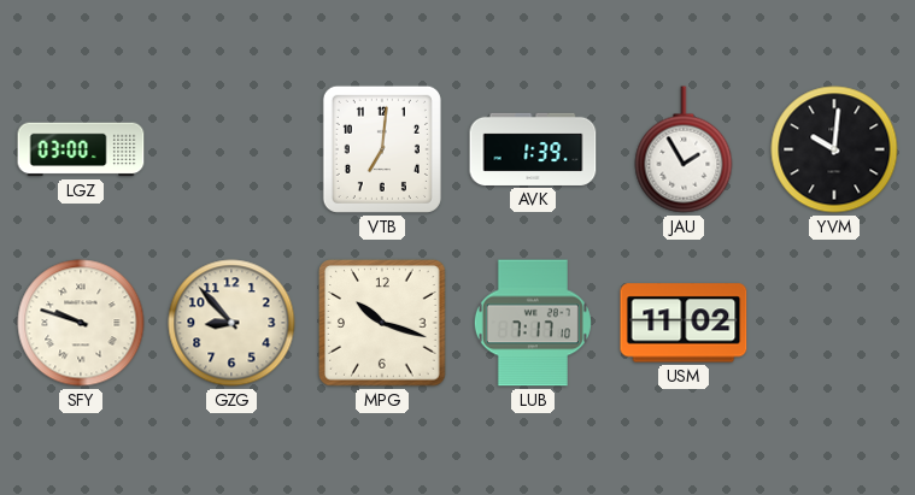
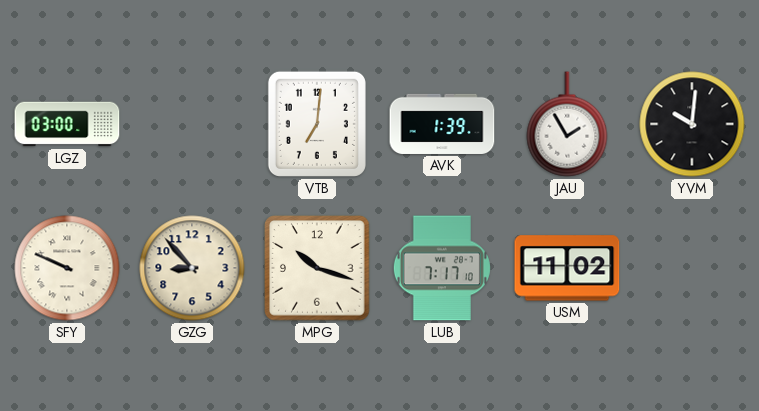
SFY: 9:48 -> 9:49
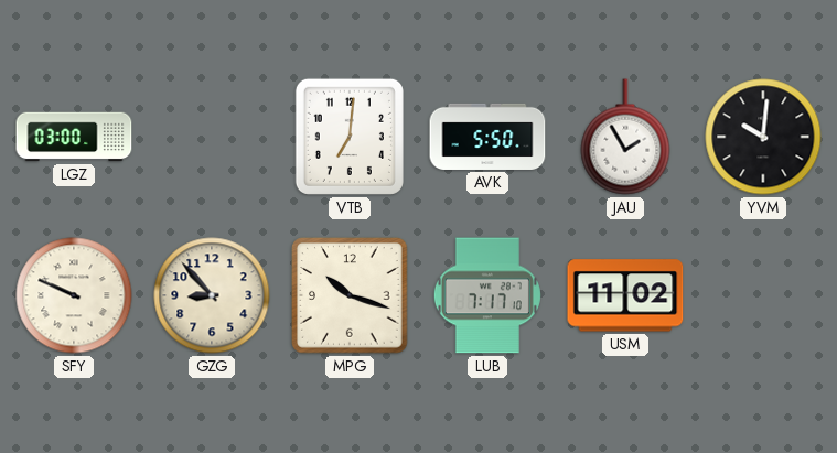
AVK: 1:39 -> 5:50
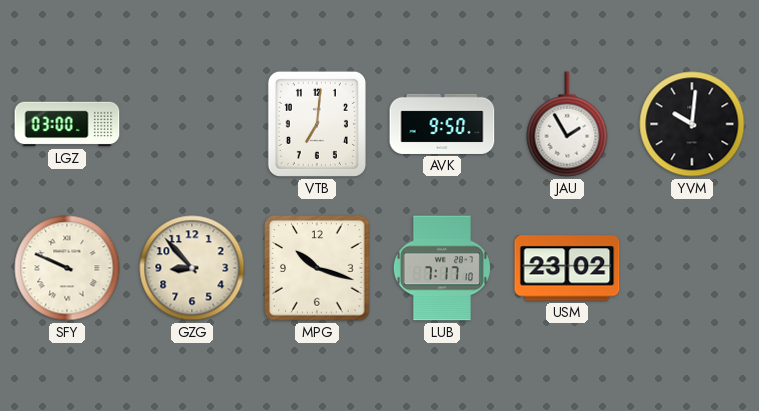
AVK: 5:50 -> 9:50
USM: 11:02 -> 23:02
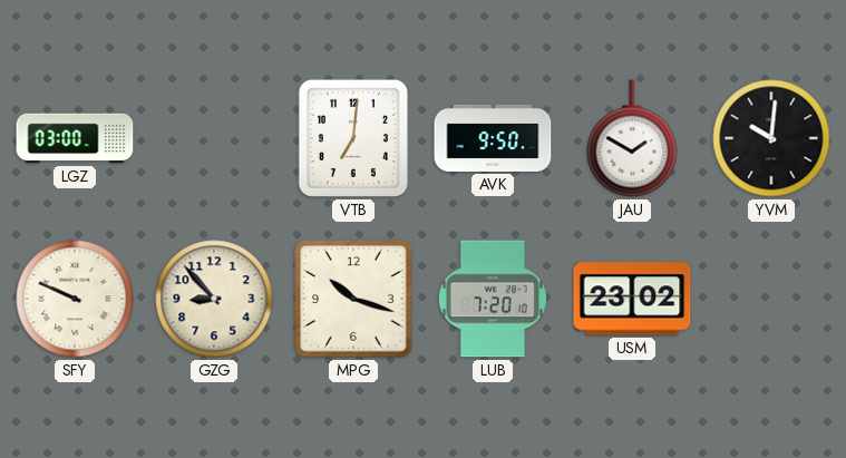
JAU: 1:55 -> 1:50
LUB: 7:17 -> 7:20
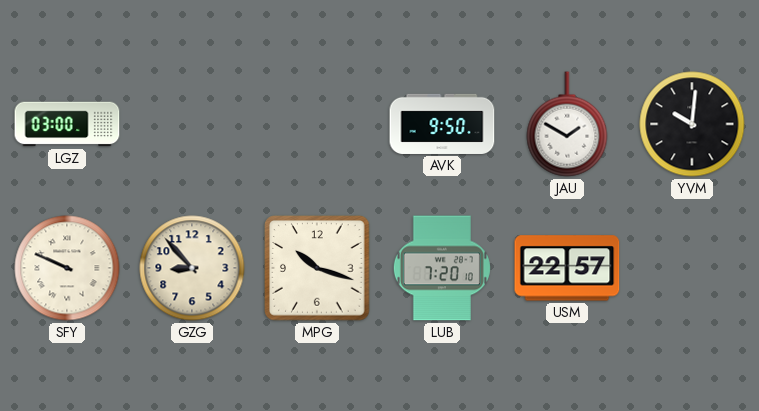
VTB: 7:01 -> none
USM: 23:02 -> 22:57
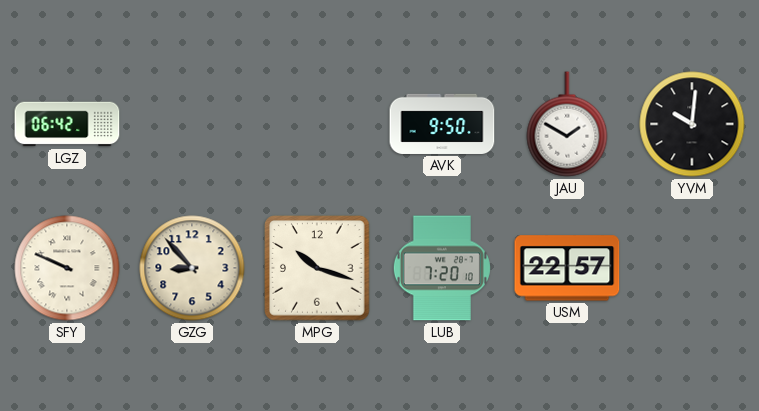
LGZ: 03:00 -> 06:42
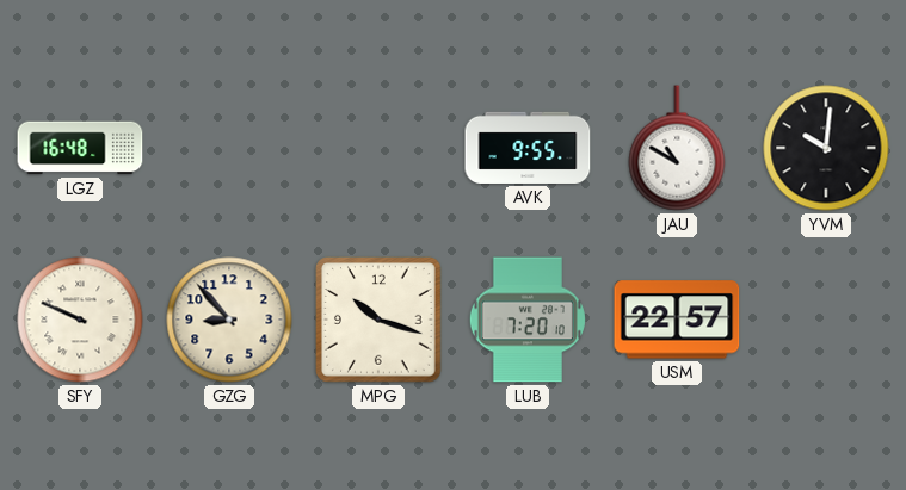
LGZ: 06:42 -> 16:48
AVK: 9:50 -> 9:55
JAU: 1:50 -> 10:50
